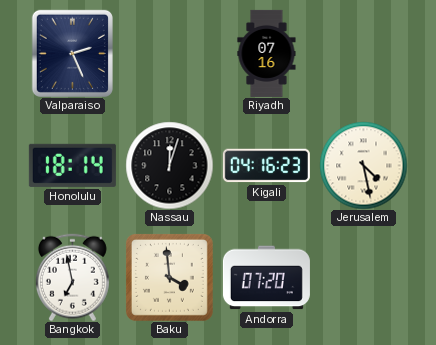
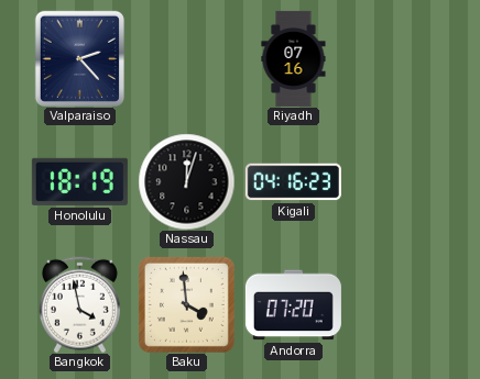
Valparaiso: 2:26 -> 2:23
Honolulu: 18:14 -> 18:19
Jerusalem: 4:28 -> none
Bangkok: 6:58 -> 3:58
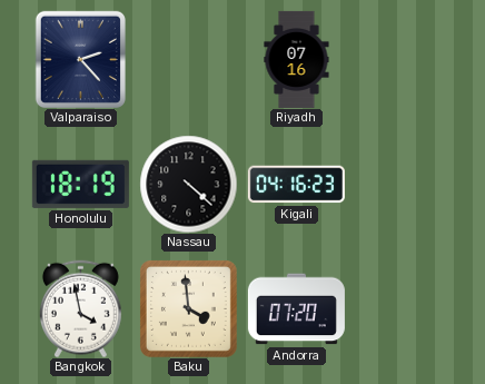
Nassau: 12:03 -> 4:22
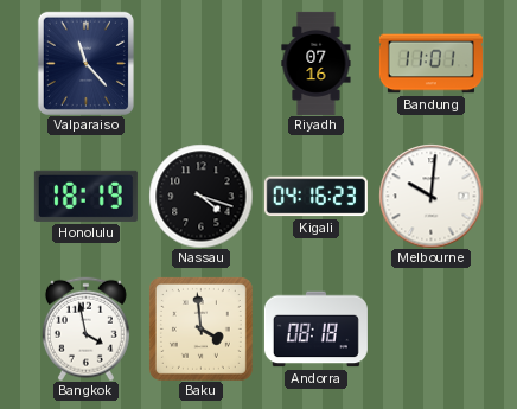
Valparaiso: 2:23 -> 11:23
Bandung: none -> 11:01
Nassau: 4:22 -> 4:18
Melbourne: none -> 10:01
Andorra: 07:20 -> 08:18
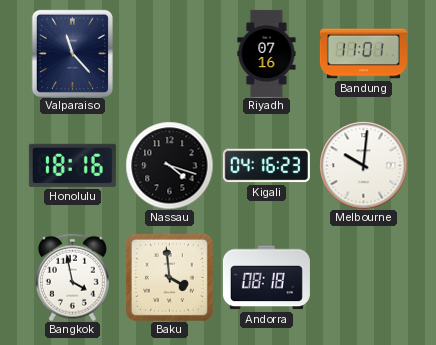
Honolulu: 18:19 -> 18:16
